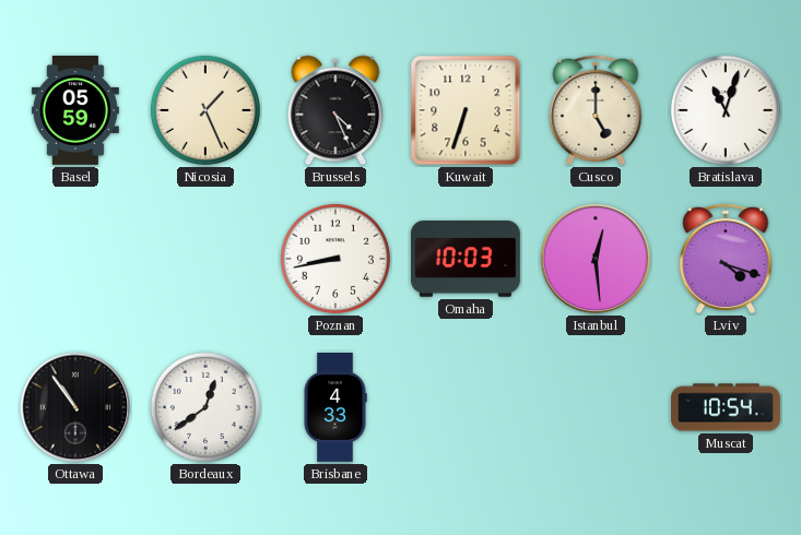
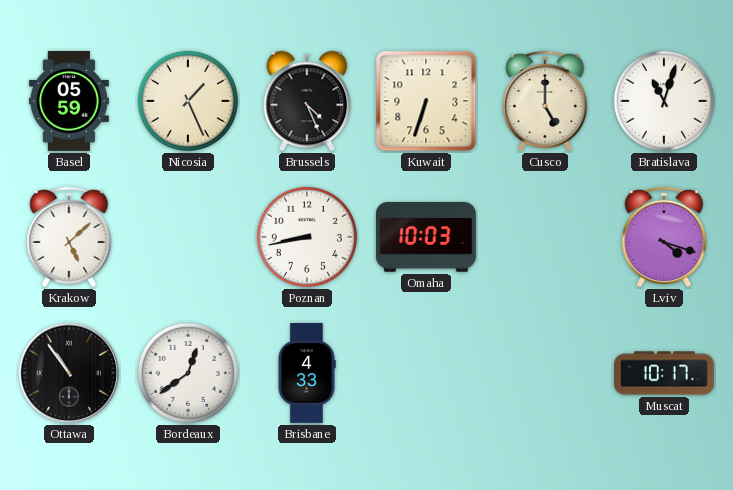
Krakow: none -> 5:08
Istanbul: 12:29 -> none
Muscat: 10:54 -> 10:17
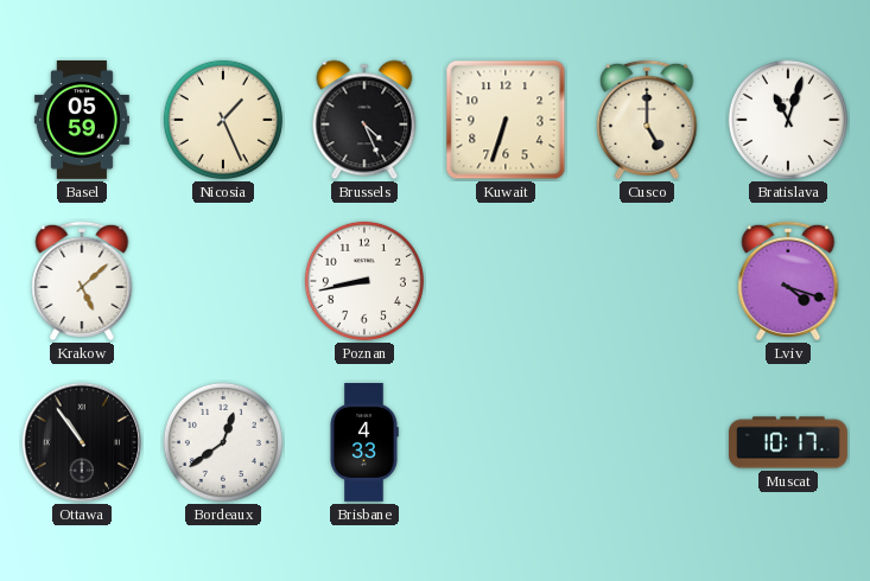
Omaha: 10:03 -> none
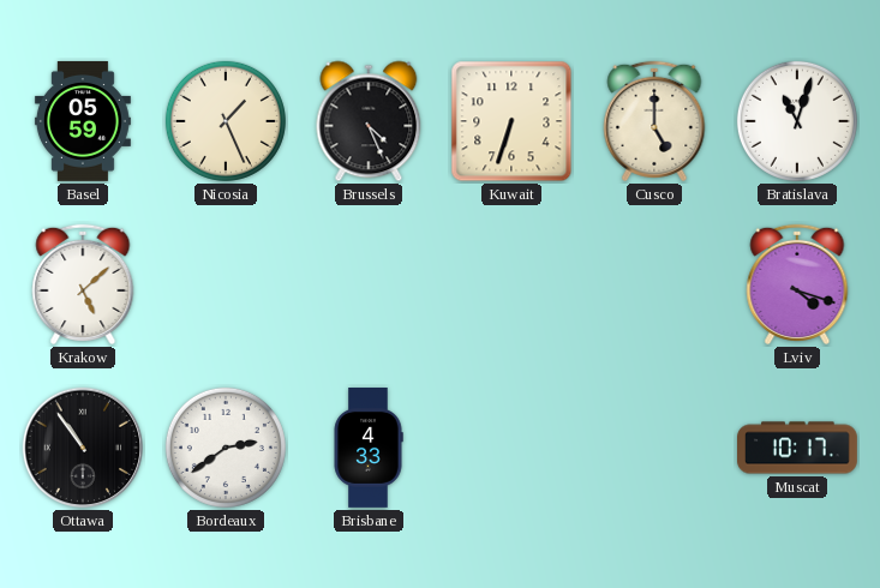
Poznan: 8:43 -> none
Bordeaux: 12:39 -> 2:39
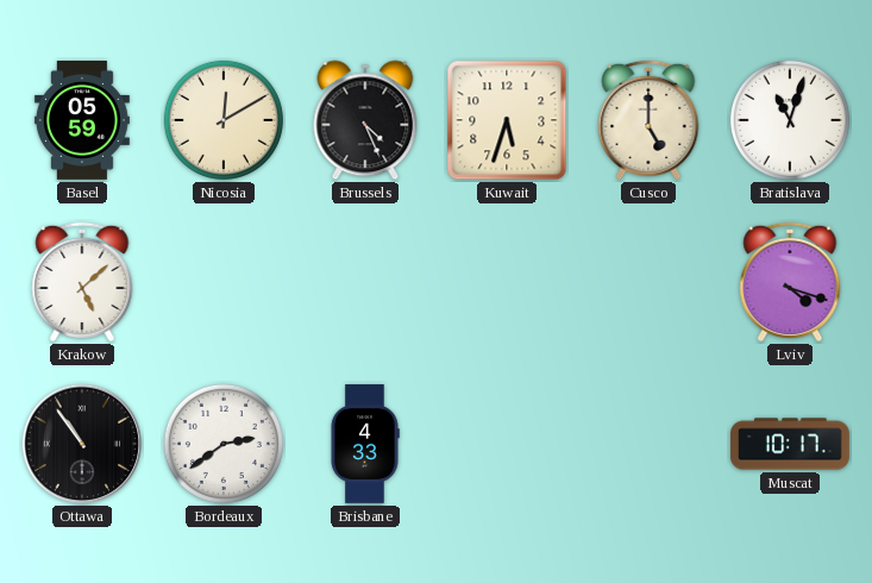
Nicosia: 1:26 -> 12:10
Kuwait: 6:33 -> 5:33
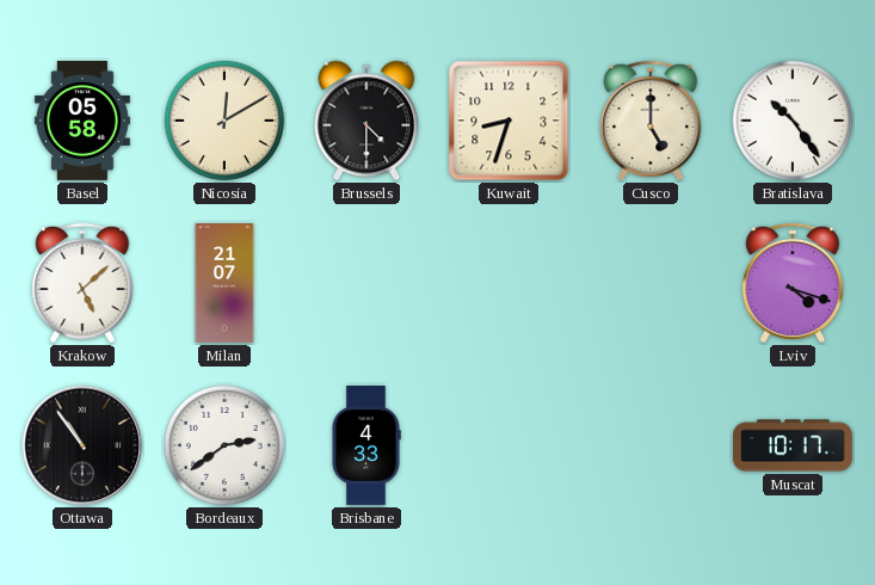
Basel: 05:59 -> 05:58
Brussels: 4:26 -> 4:30
Kuwait: 5:33 -> 8:33
Bratislava: 11:03 -> 10:24
Milan: none -> 21:07
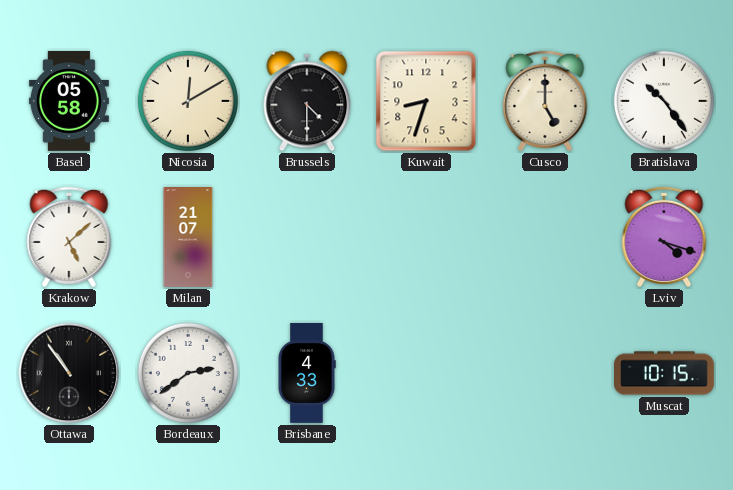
Muscat: 10:17 -> 10:15
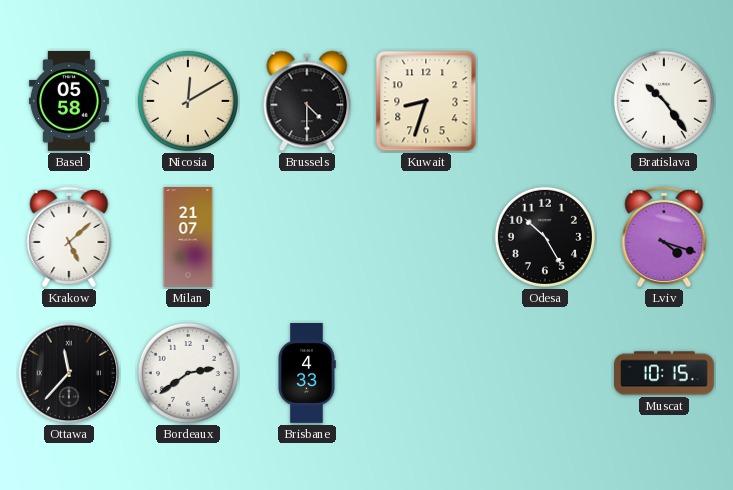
Cusco: 5:00 -> none
Odesa: none -> 10:25
Ottawa: 10:54 -> 11:37
